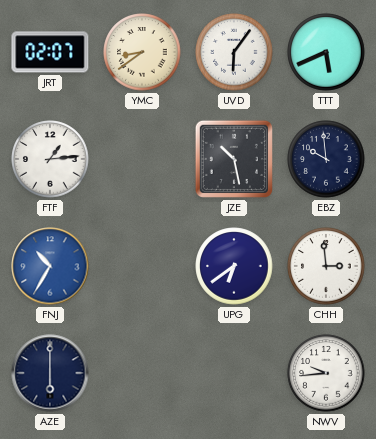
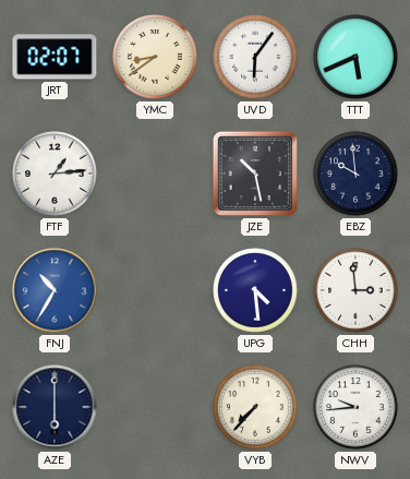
UPG: 6:39 -> 4:29
VYB: none -> 7:37
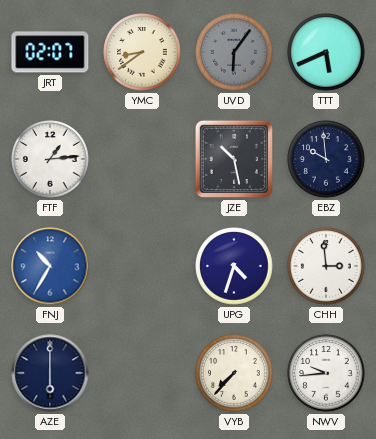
UVD dial: white -> grey
UPG: 4:29 -> 4:33
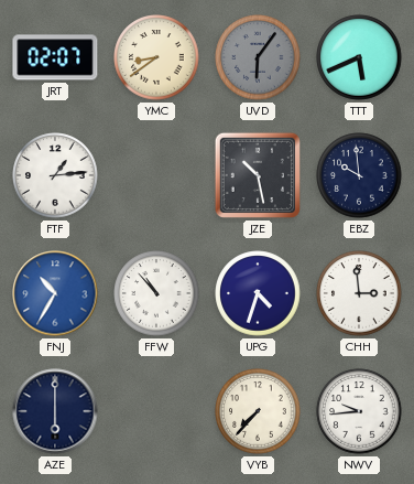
FFW: none -> 10:53
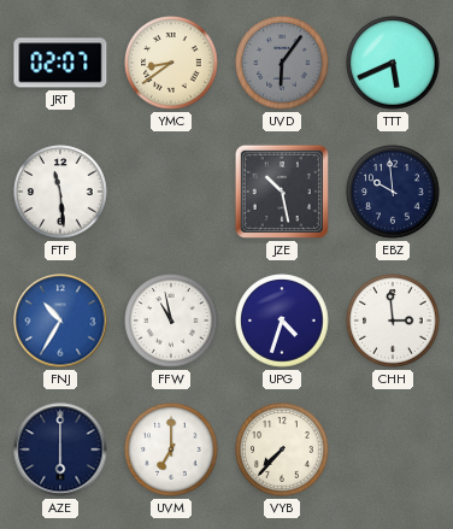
FTF: 1:14 -> 11:29
FFW: 10:53 -> 10:58
UVM: none -> 7:00
NWV: 9:44 -> none
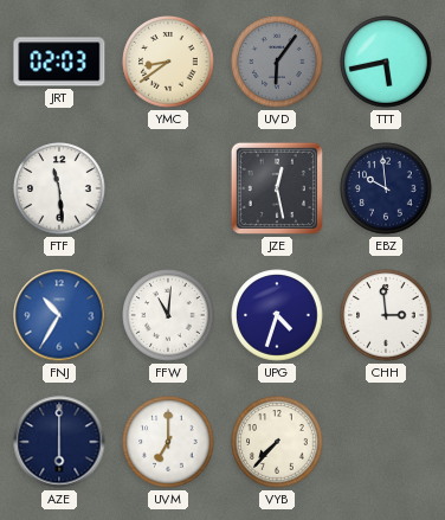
JRT: 02:07 -> 02:03
TTT: 5:41 -> 5:43
JZE: 10:28 -> 12:28
FFW: 10:58 -> 11:01
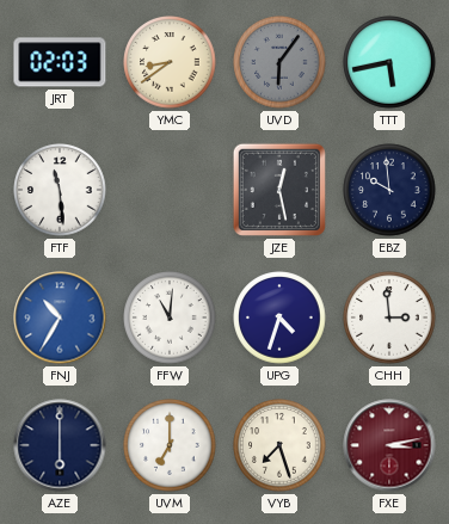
VYB: 7:37 -> 7:27
FXE: none -> 3:13
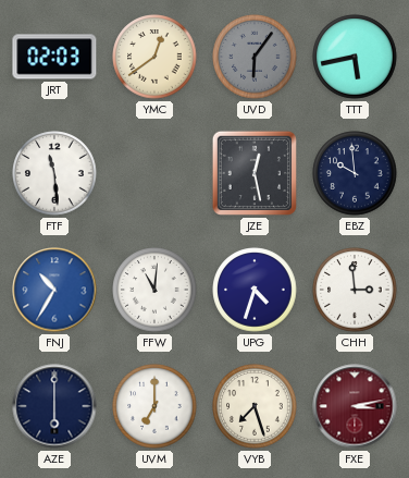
YMC: 8:39 -> 12:39
